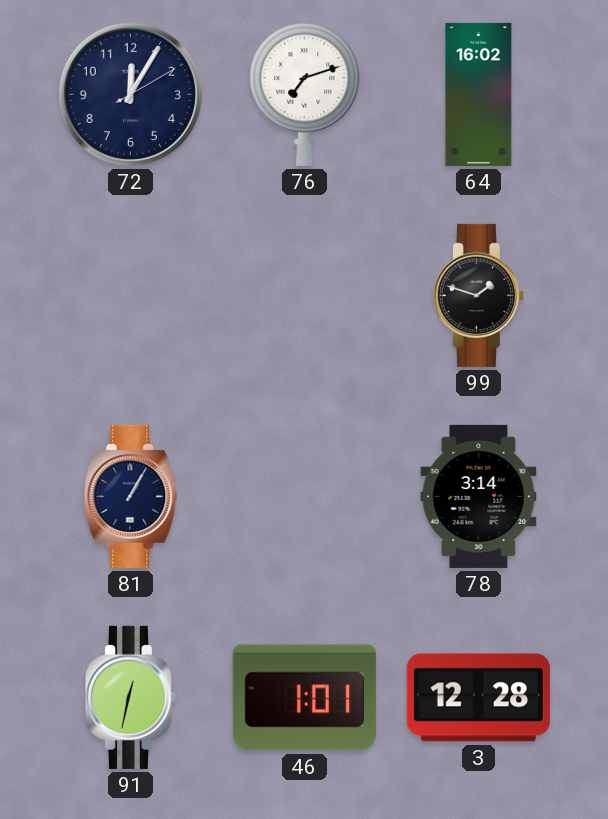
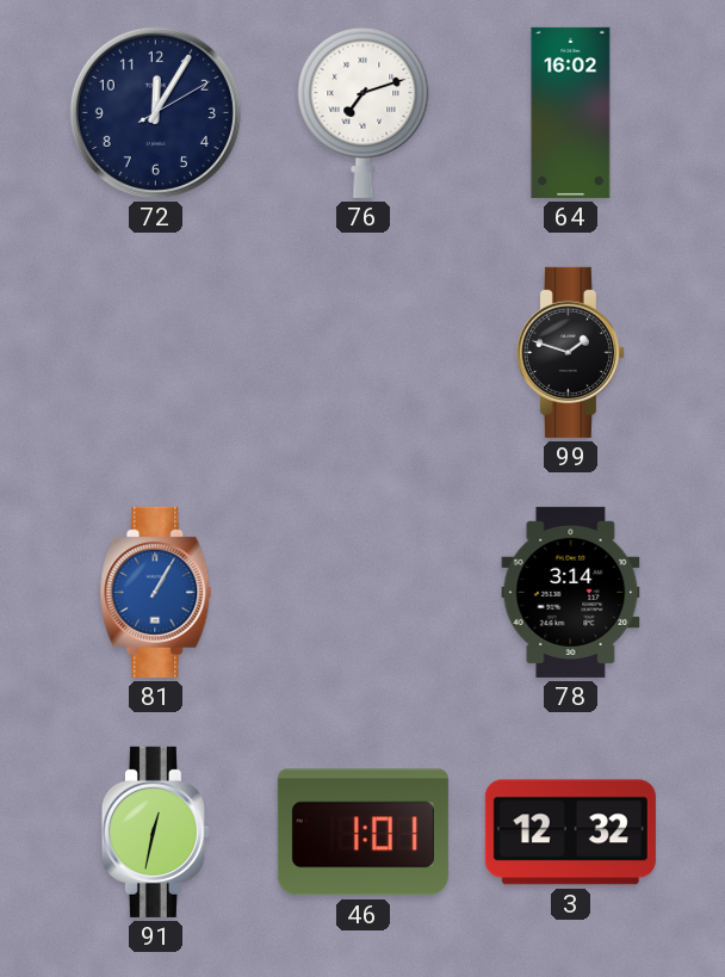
81 dial: navy -> blue
3: 12:28 -> 12:32
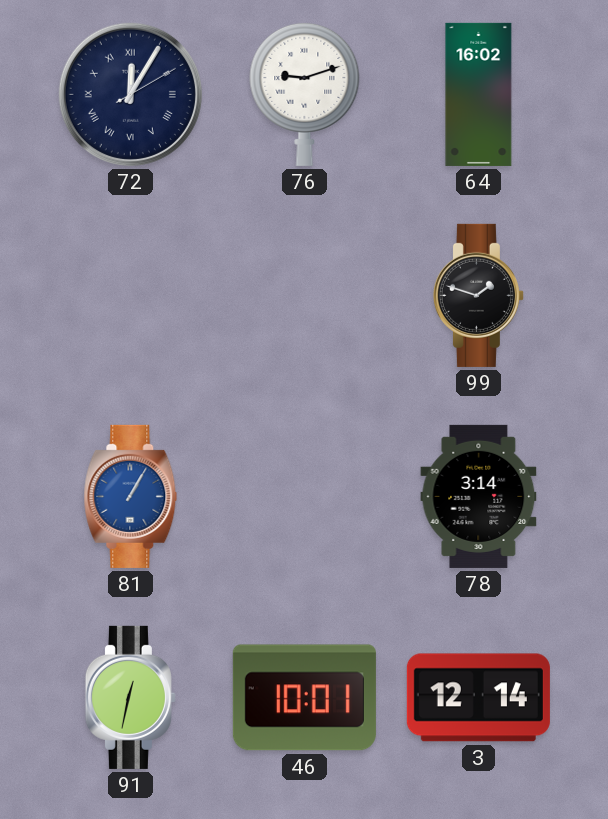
72 numerals: Arabic -> Roman
76: 7:12 -> 9:12
46: 1:01 -> 10:01
3: 12:32 -> 12:14
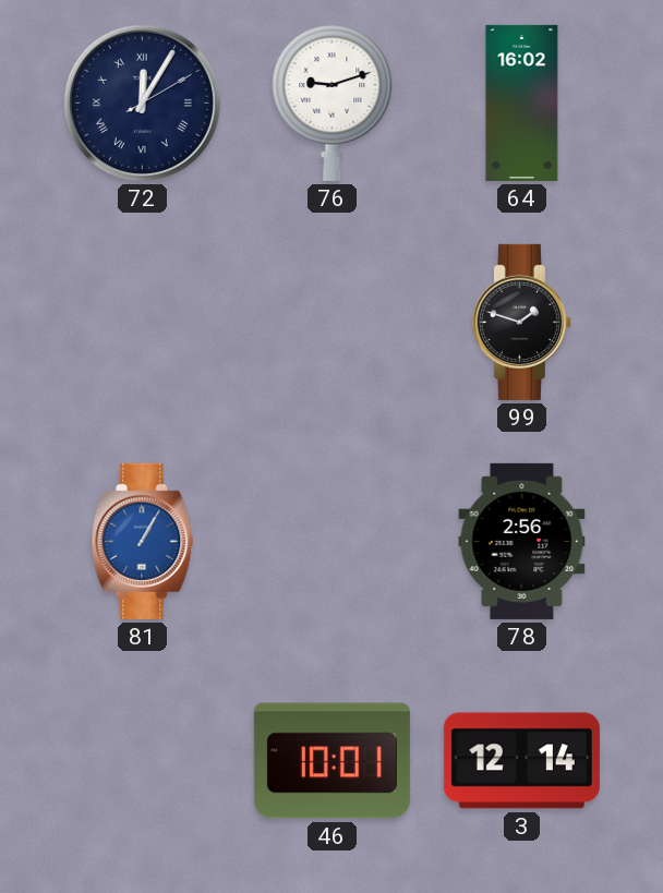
78: 3:14 -> 2:56
91: 12:32 -> none
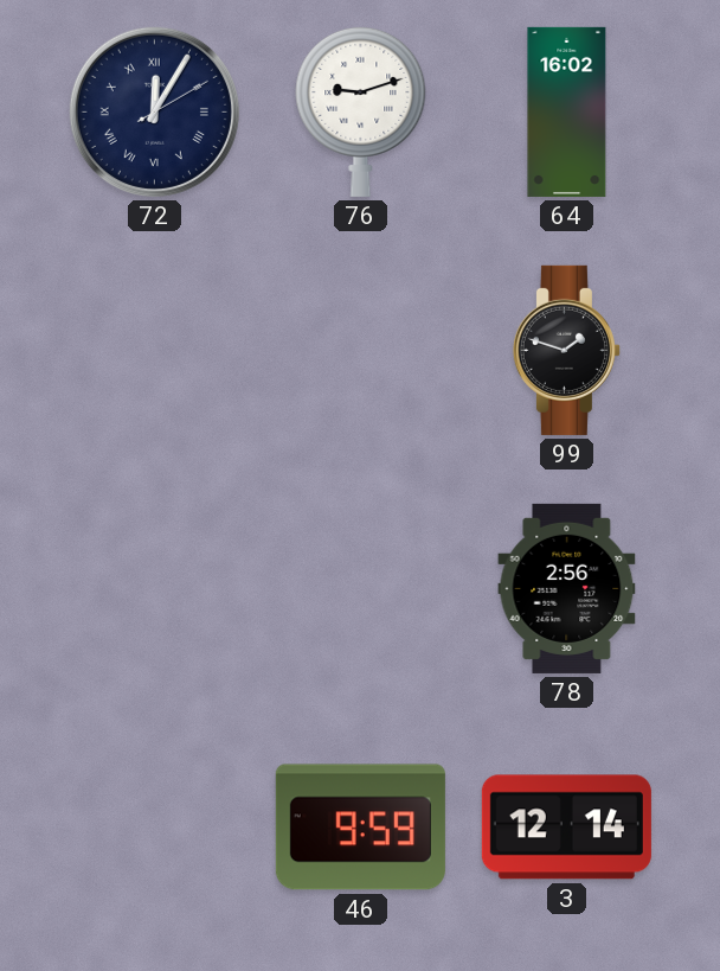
81: 1:05 -> none
46: 10:01 -> 9:59
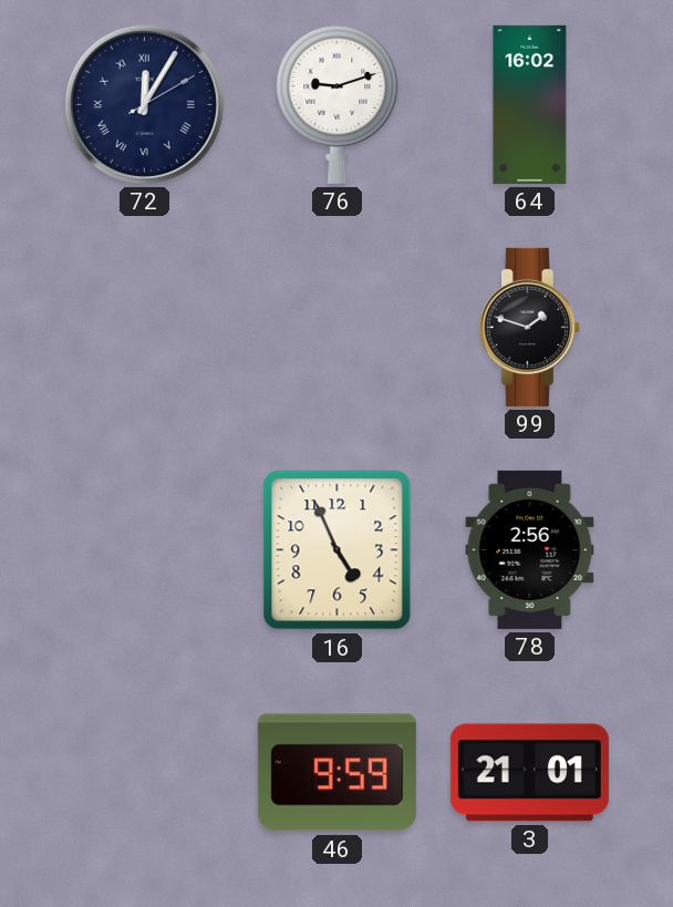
16: none -> 4:56
3: 12:14 -> 21:01
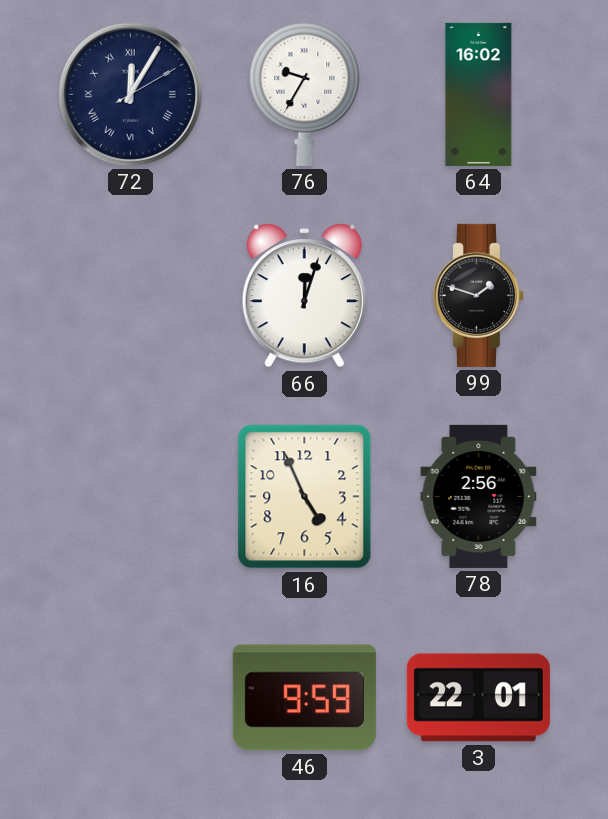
76: 9:12 -> 9:35
66: none -> 12:03
3: 21:01 -> 22:01
